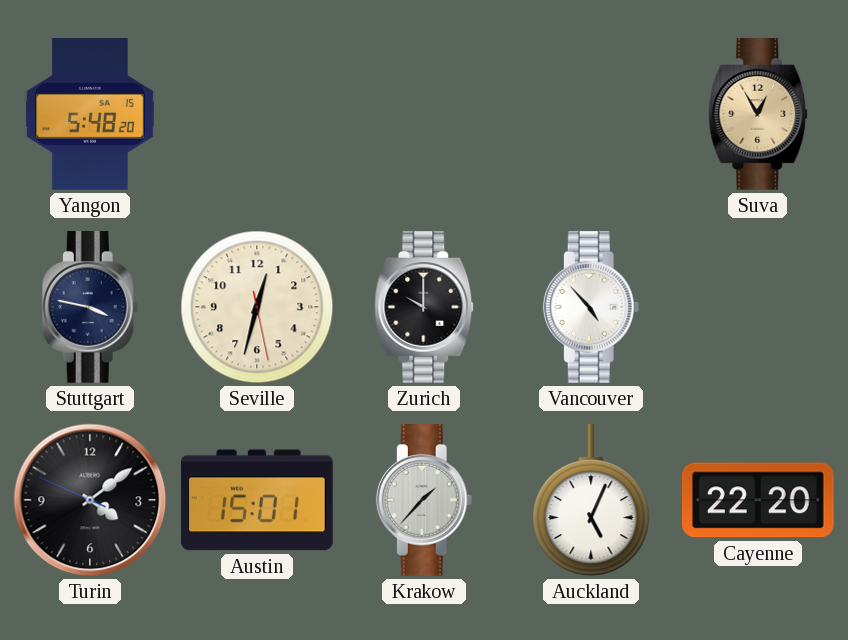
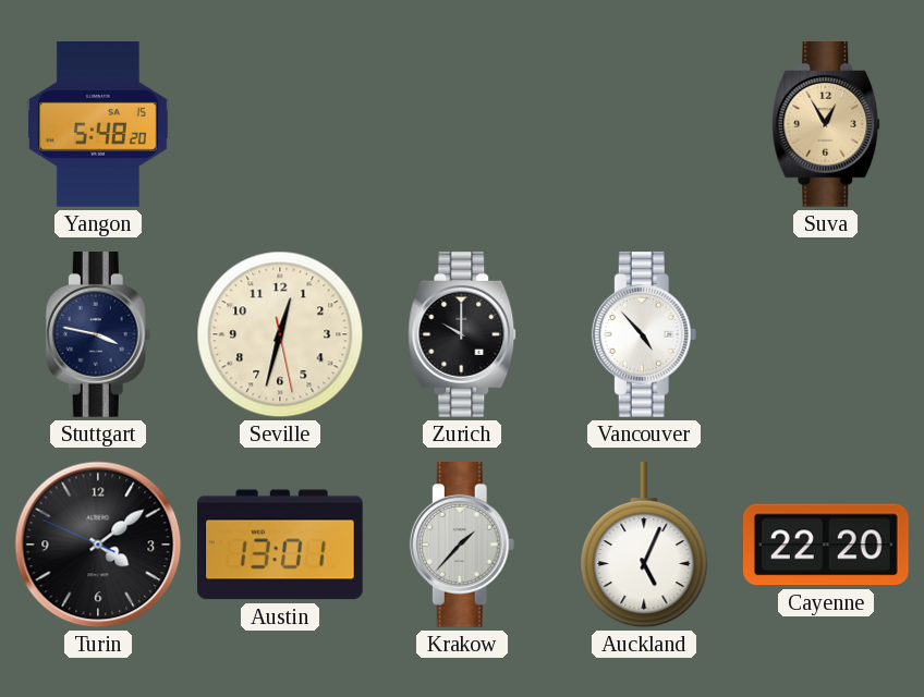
Austin: 15:01 -> 13:01
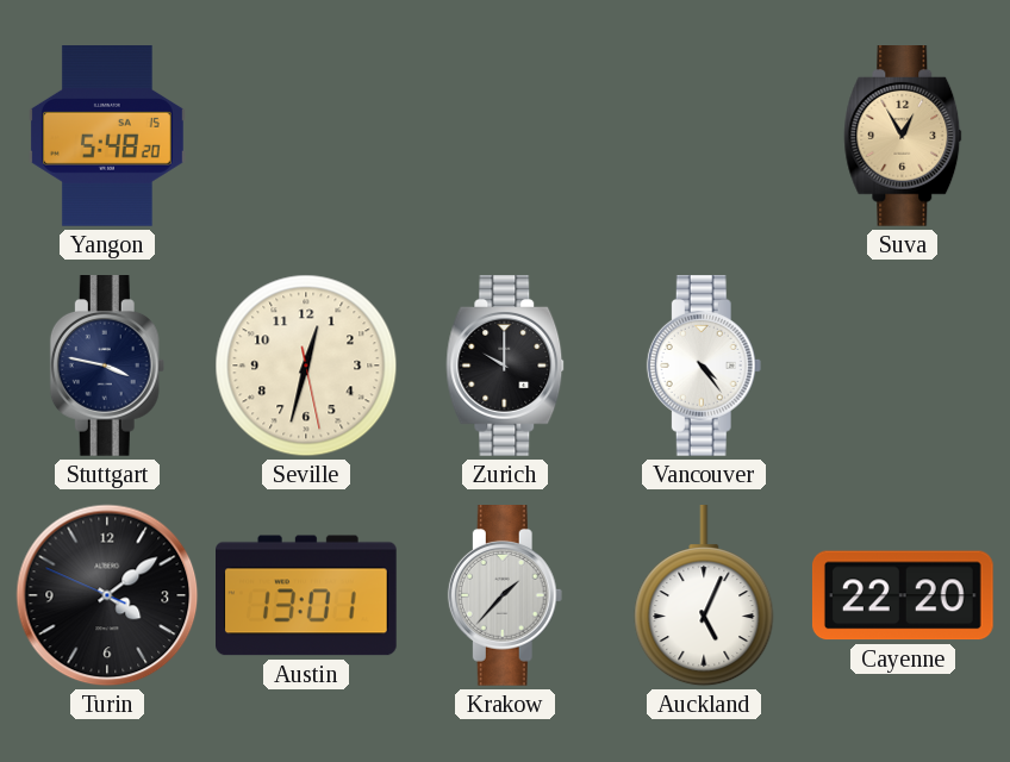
Vancouver: 4:53 -> 4:24
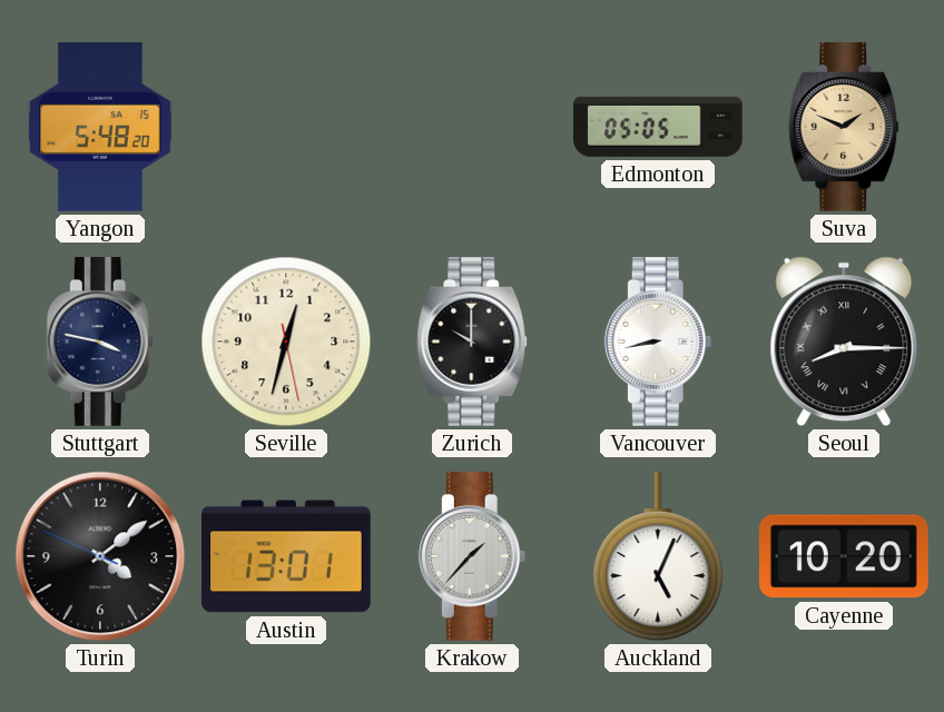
Edmonton: none -> 05:05
Suva: 12:55 -> 1:49
Vancouver: 4:24 -> 8:43
Seoul: none -> 8:15
Cayenne: 22:20 -> 10:20
